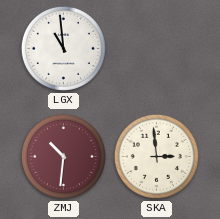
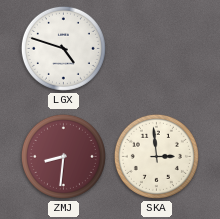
LGX: 10:59 -> 4:48
ZMJ: 10:31 -> 8:31
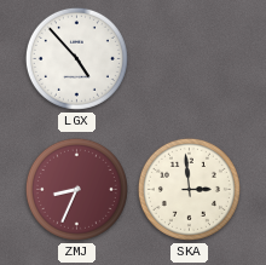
LGX: 4:48 -> 4:53
ZMJ: 8:31 -> 8:34
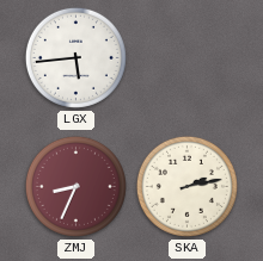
LGX: 4:53 -> 5:44
SKA: 2:59 -> 2:13
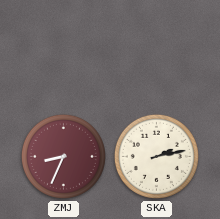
LGX: 5:44 -> none
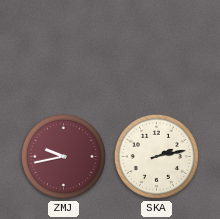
ZMJ: 8:34 -> 9:43
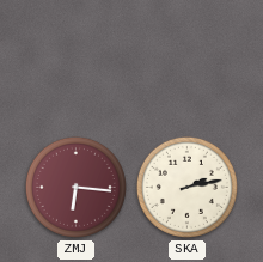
ZMJ: 9:43 -> 6:16
